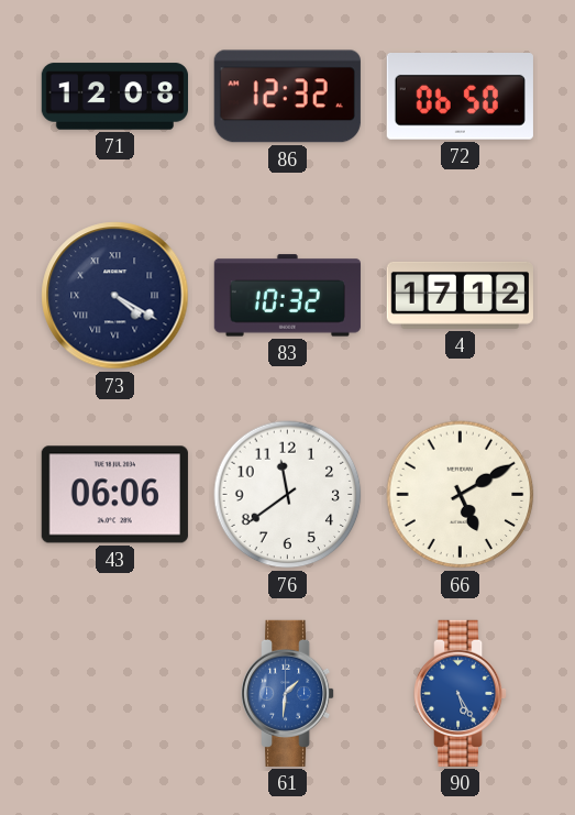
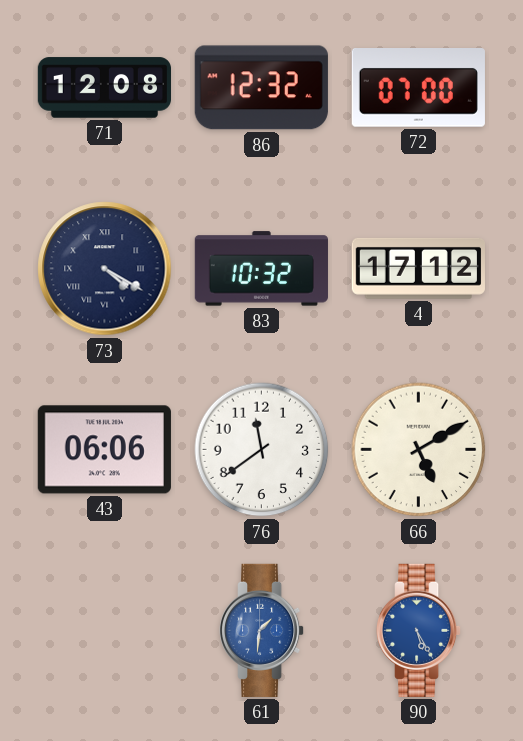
72: 06:50 -> 07:00
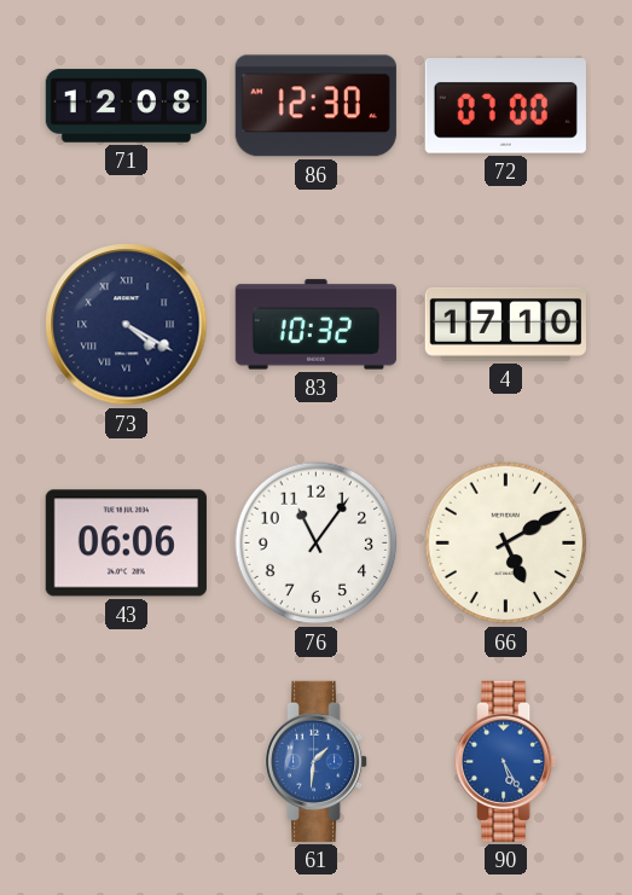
86: 12:32 -> 12:30
4: 17:12 -> 17:10
76: 11:39 -> 11:06
